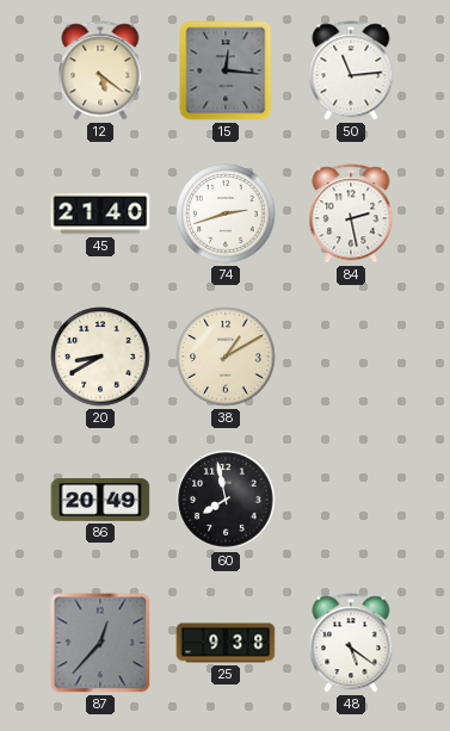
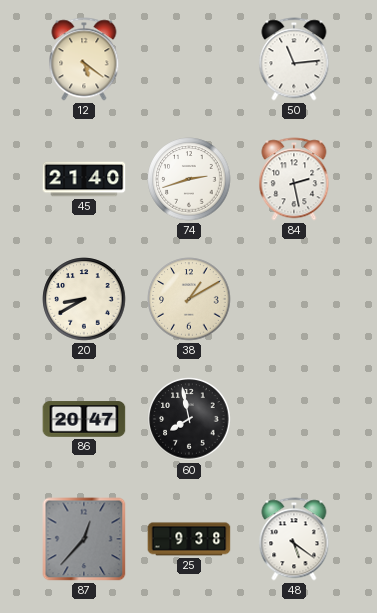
15: 12:16 -> none
86: 20:49 -> 20:47
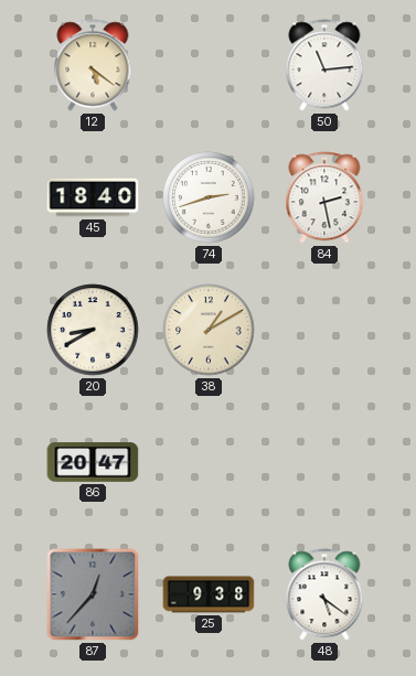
45: 21:40 -> 18:40
60: 7:58 -> none
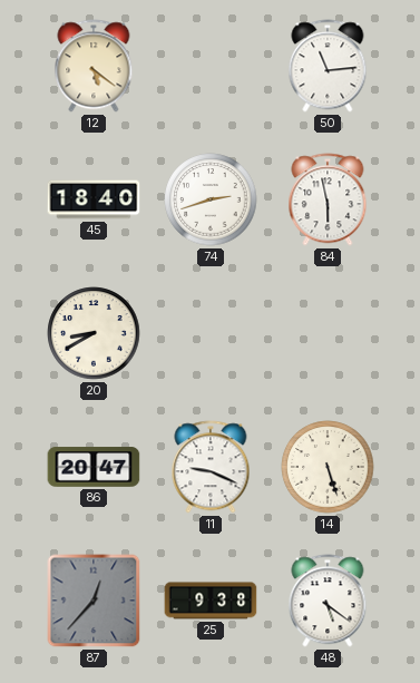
84: 2:28 -> 5:58
38: 1:10 -> none
11: none -> 9:19
14: none -> 5:27
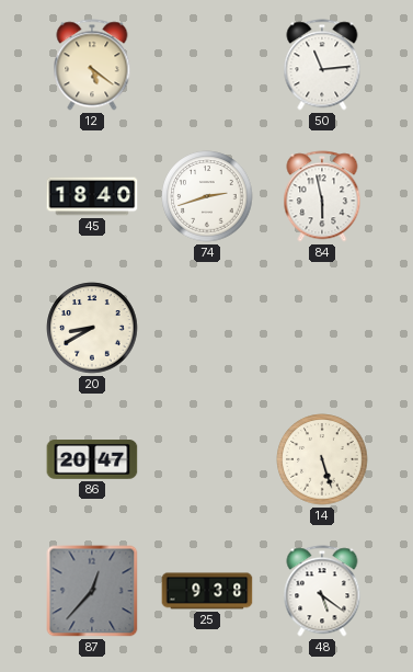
11: 9:19 -> none
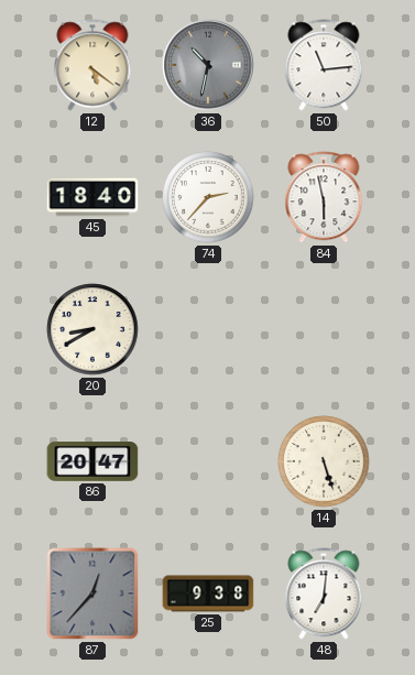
36: none -> 10:32
74: 2:42 -> 2:37
48: 5:21 -> 7:01
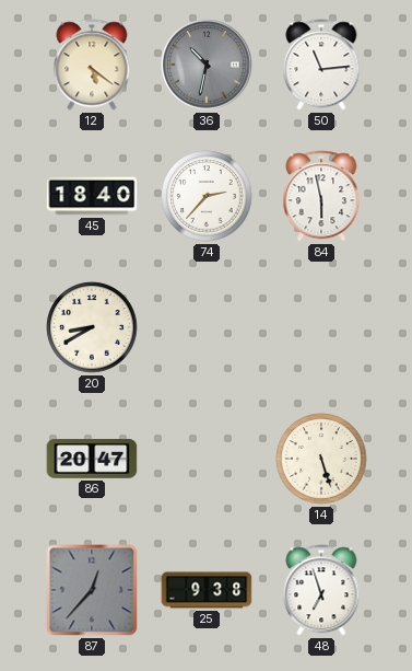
48: 7:01 -> 6:57
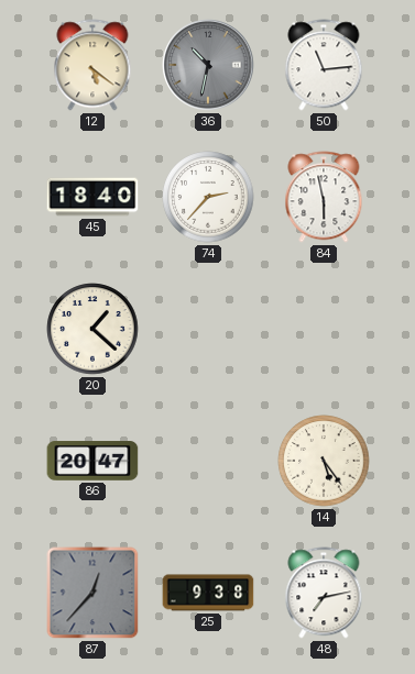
20: 8:40 -> 1:22
14: 5:27 -> 5:24
48: 6:57 -> 7:13
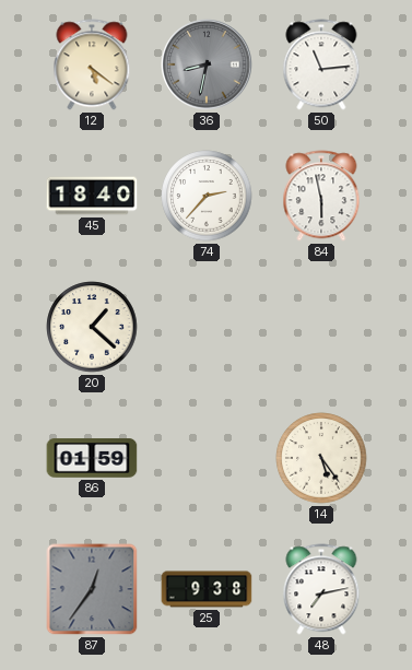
36: 10:32 -> 8:32
86: 20:47 -> 01:59
87: 12:37 -> 12:36
